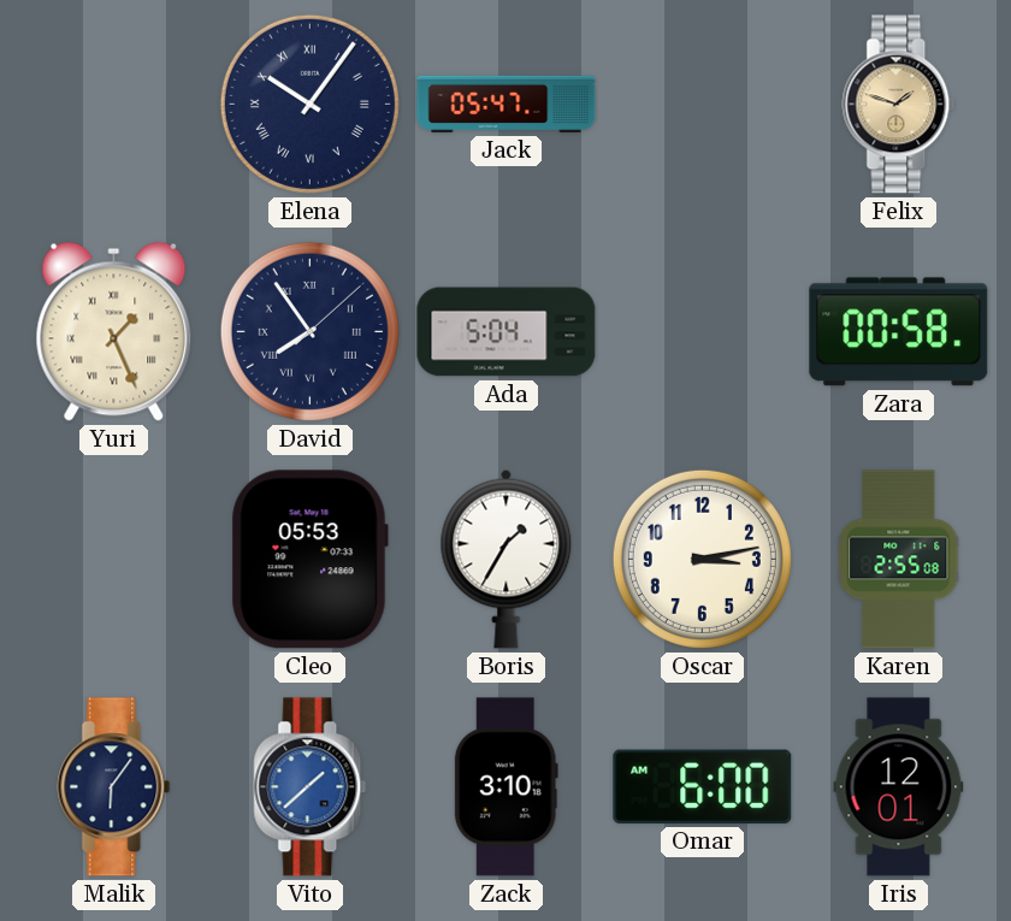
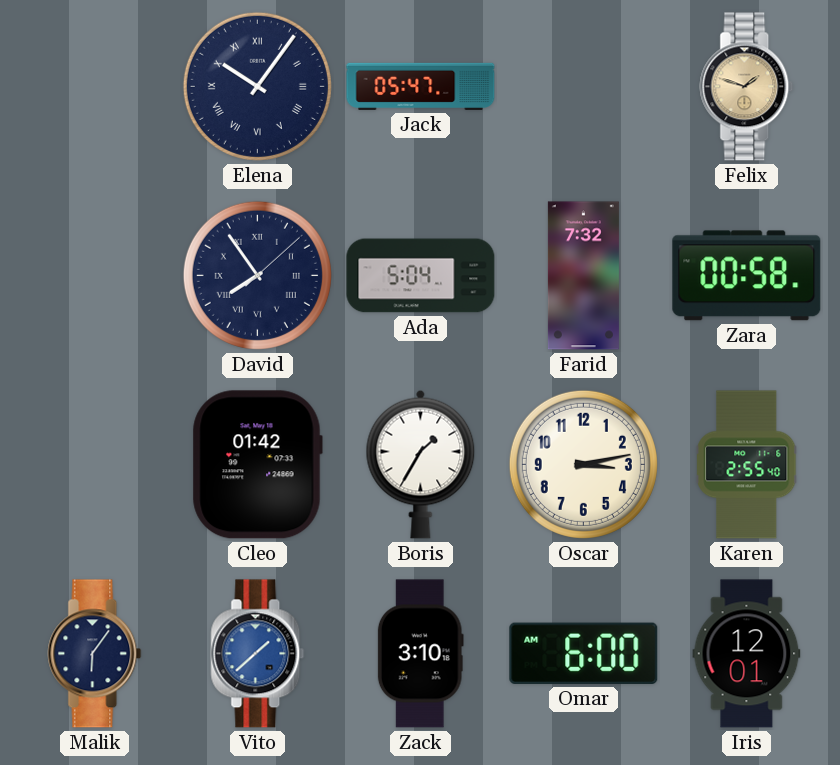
Yuri: 1:26 -> none
Farid: none -> 7:32
Cleo: 05:53 -> 01:42
Karen: 2:55:08 -> 2:55:40
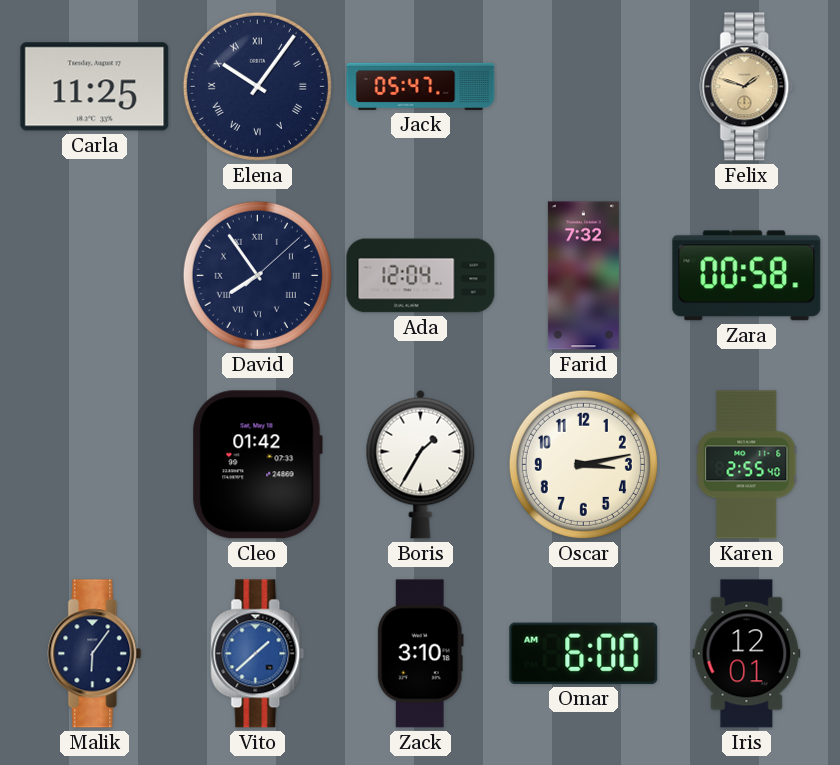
Carla: none -> 11:25
Ada: 5:04 -> 12:04
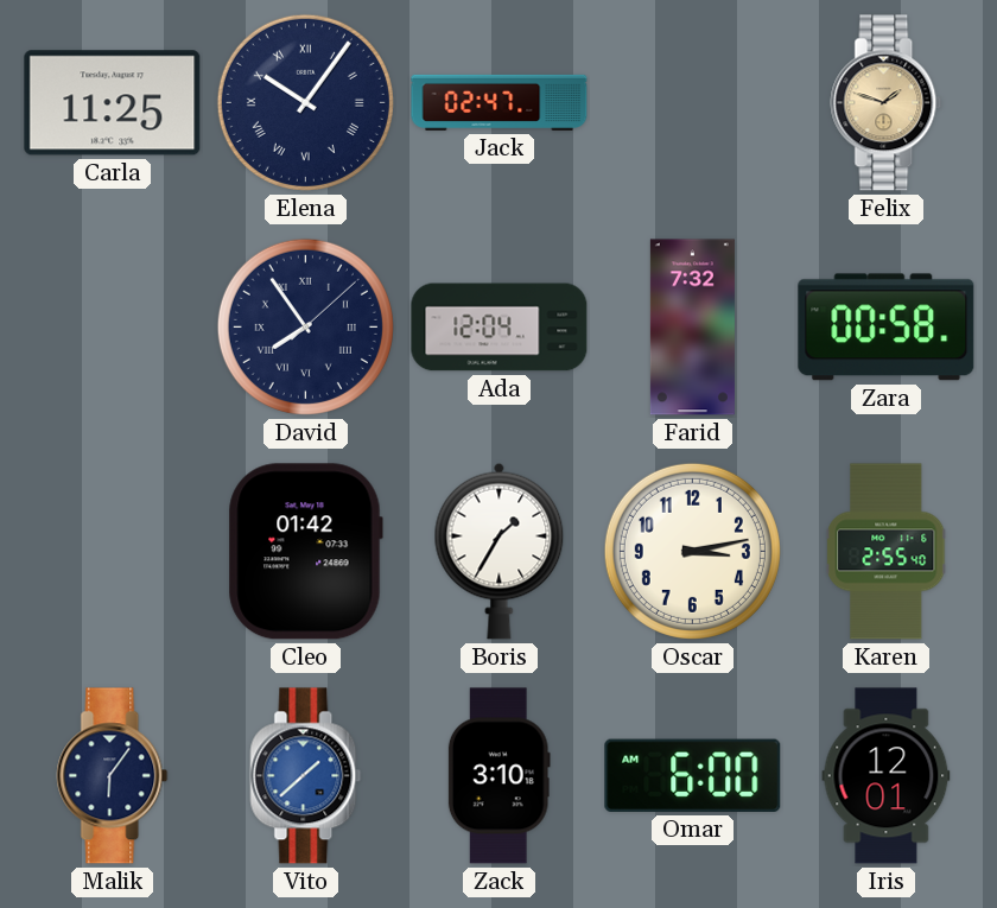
Jack: 05:47 -> 02:47
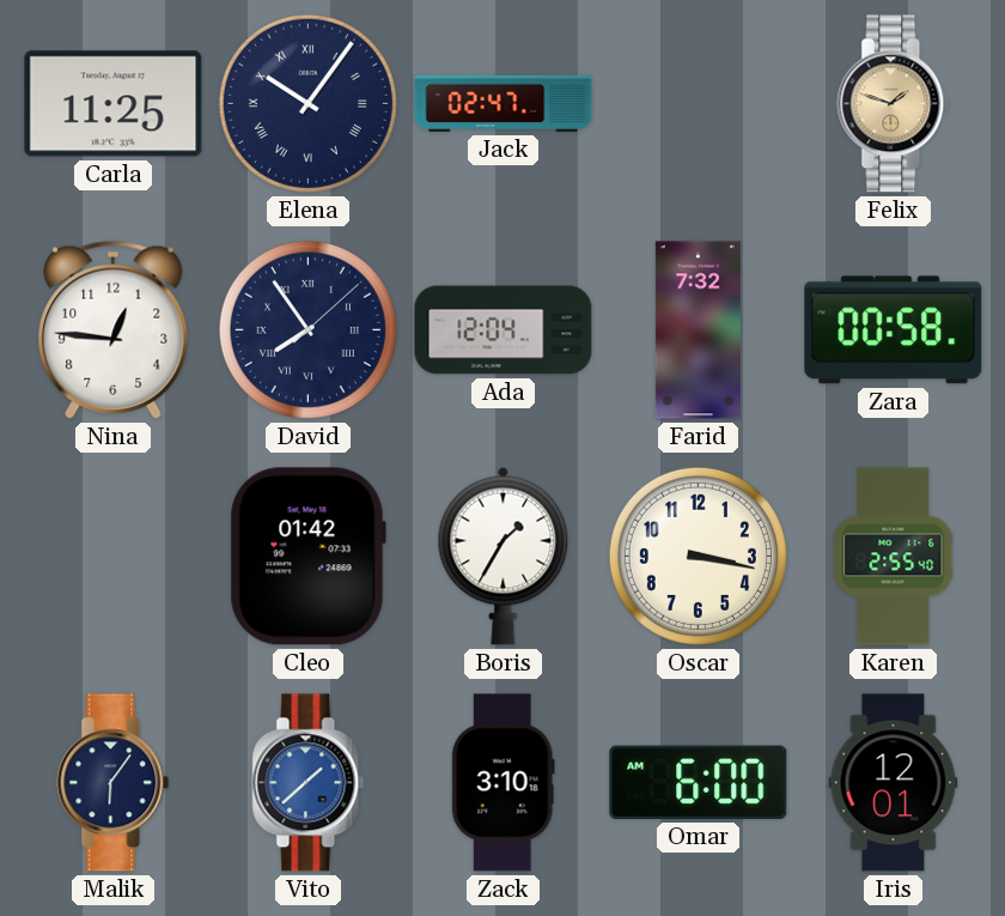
Nina: none -> 12:46
Oscar: 3:13 -> 3:17
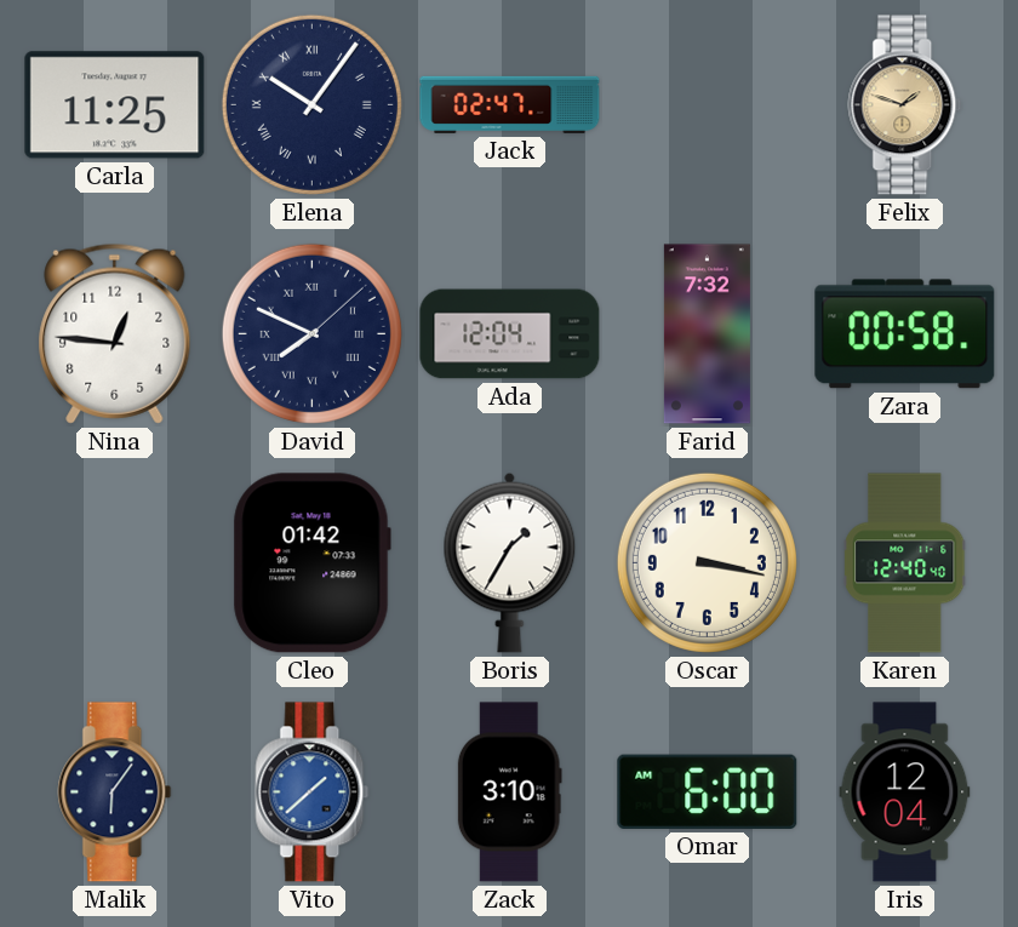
David: 7:54 -> 7:49
Karen: 2:55 -> 12:40
Iris: 12:01 -> 12:04
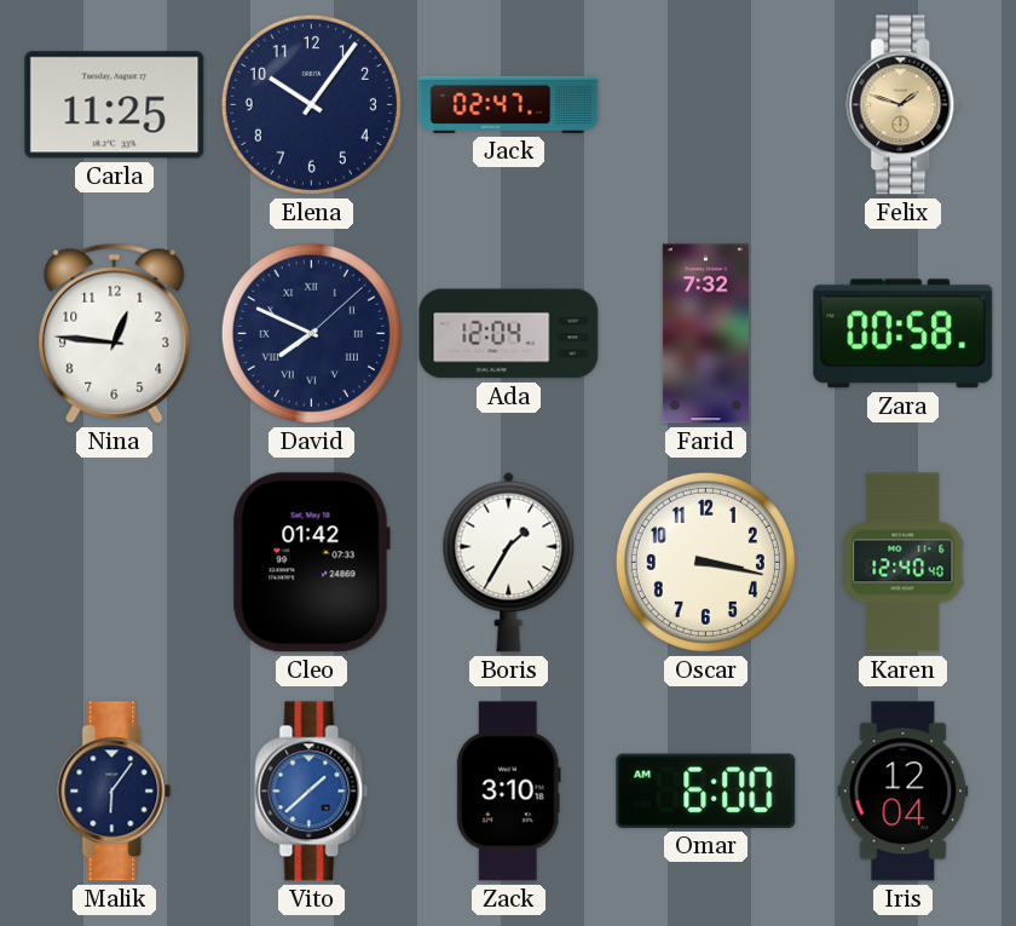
Elena numerals: Roman -> Arabic
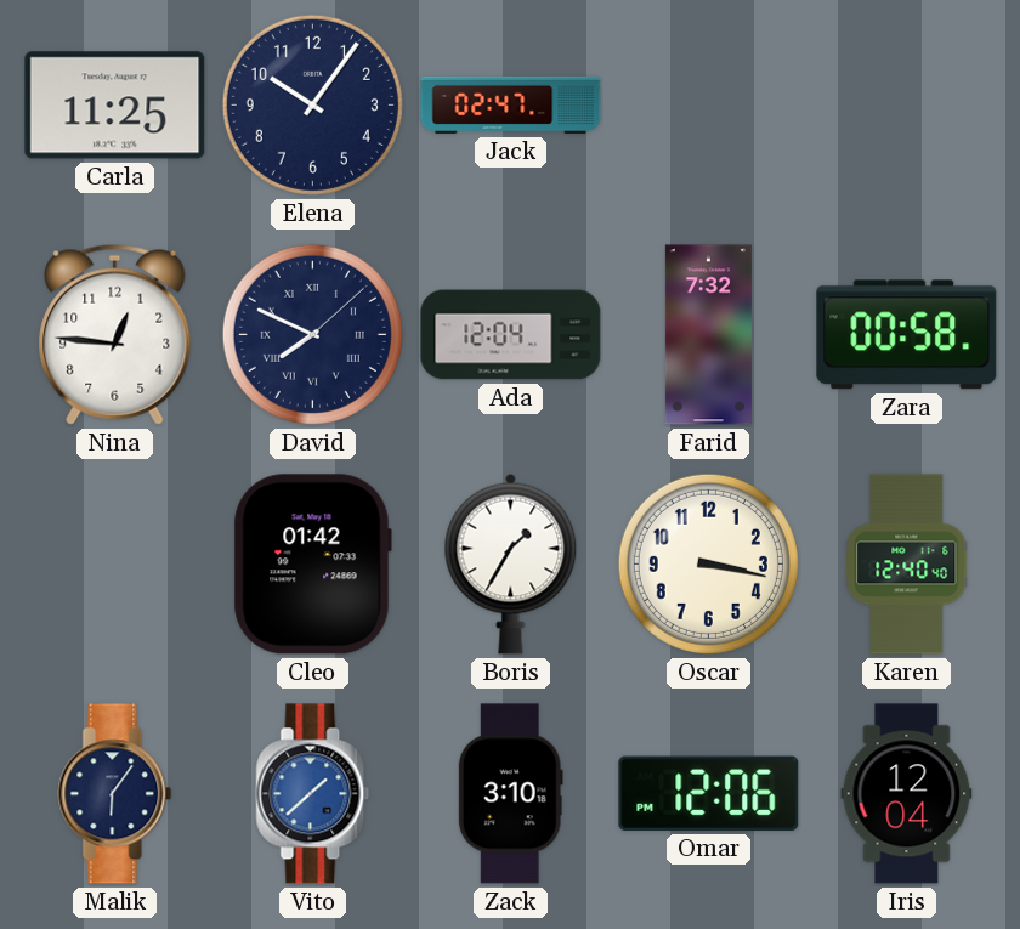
Felix: 1:48 -> none
Omar: 6:00 -> 12:06
